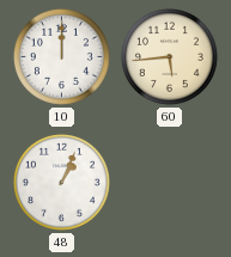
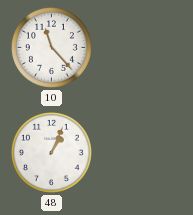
10: 12:00 -> 11:23
60: 5:44 -> none
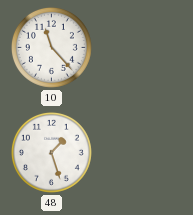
48: 1:04 -> 1:27
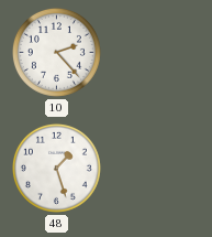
10: 11:23 -> 2:23
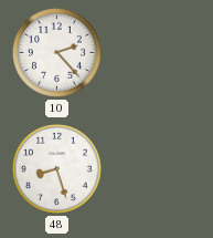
48: 1:27 -> 8:27
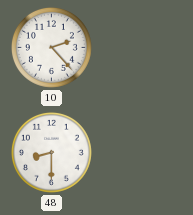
48: 8:27 -> 8:30
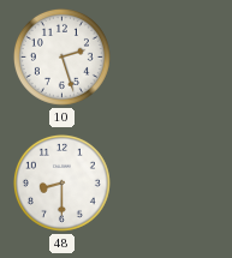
10: 2:23 -> 2:27
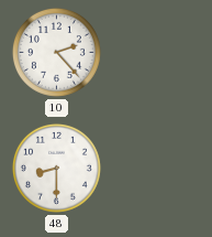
10: 2:27 -> 2:23
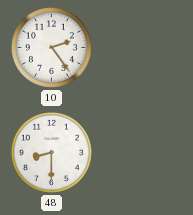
10: 2:23 -> 2:24
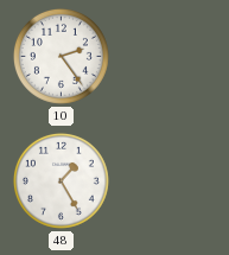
48: 8:30 -> 1:25
